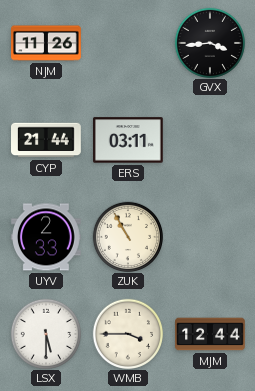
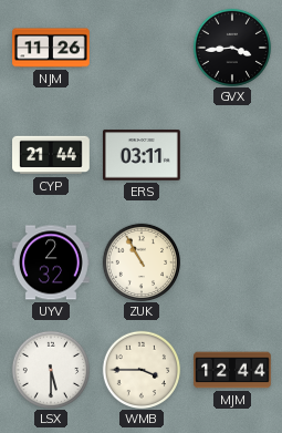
UYV: 2:33 -> 2:32
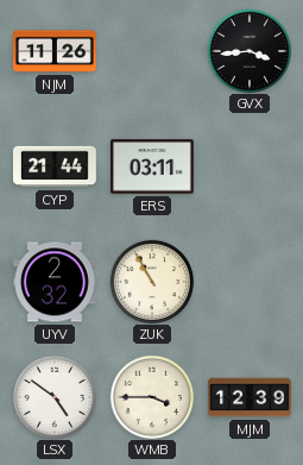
LSX: 5:30 -> 4:51
MJM: 12:44 -> 12:39
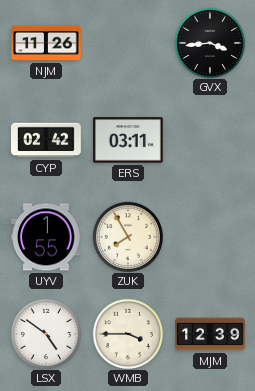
CYP: 21:44 -> 02:42
UYV: 2:32 -> 1:55
ZUK: 10:55 -> 7:55
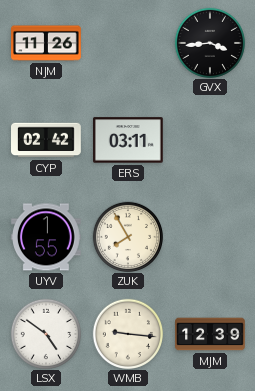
WMB: 3:45 -> 9:16
